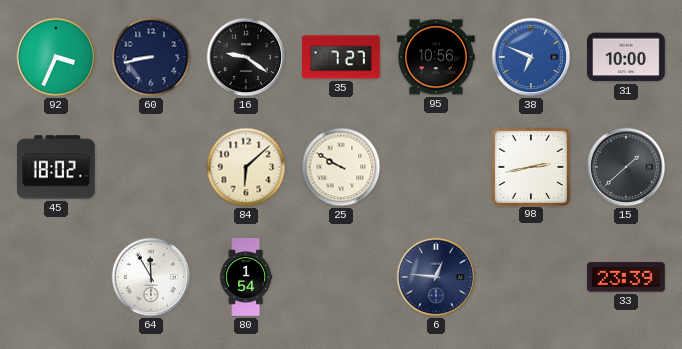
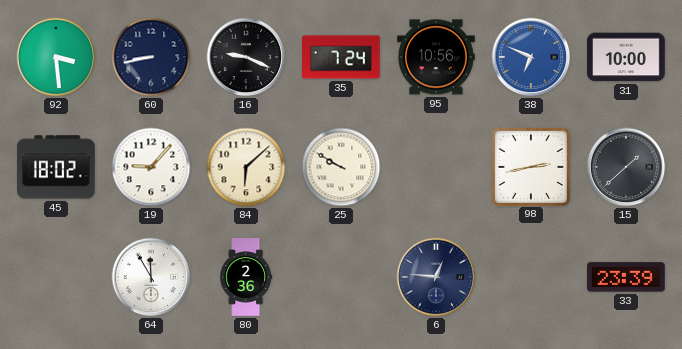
92: 3:34 -> 3:29
16: 9:21 -> 9:19
35: 7:27 -> 7:24
19: none -> 9:07
80: 1:54 -> 2:36
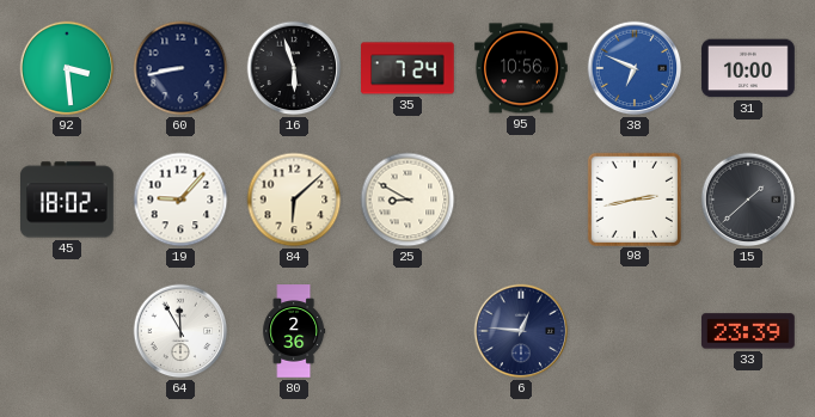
16: 9:19 -> 5:57
25: 9:50 -> 8:50
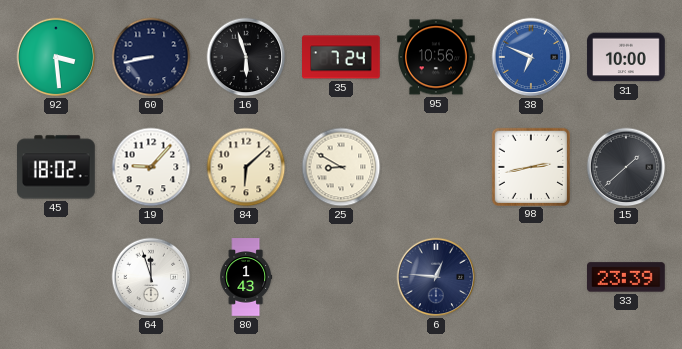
64: 11:55 -> 11:57
80: 2:36 -> 1:43
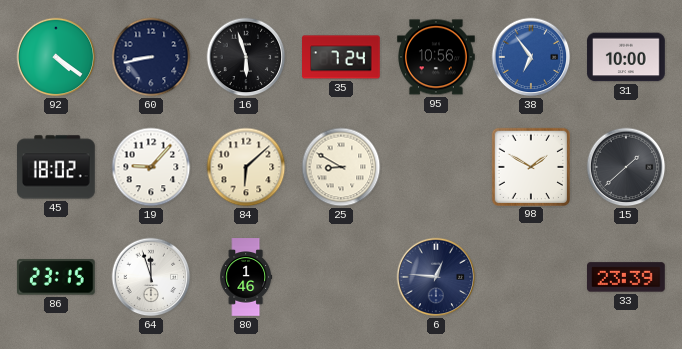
92: 3:29 -> 4:21
38: 6:49 -> 6:54
98: 2:43 -> 1:50
86: none -> 23:15
80: 1:43 -> 1:46
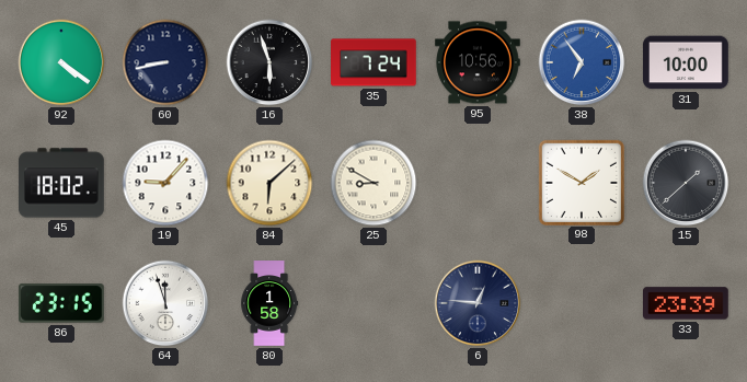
80: 1:46 -> 1:58
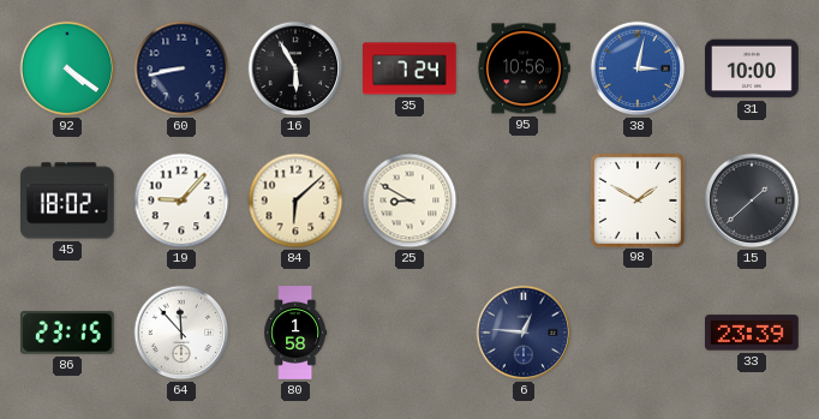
16: 5:57 -> 5:55
38: 6:54 -> 3:02
64: 11:57 -> 11:53
